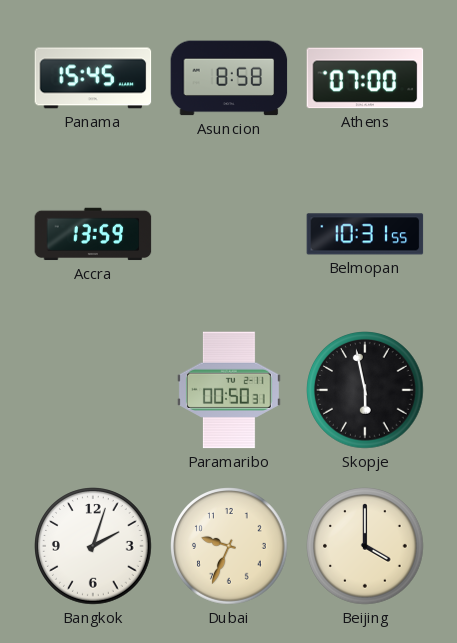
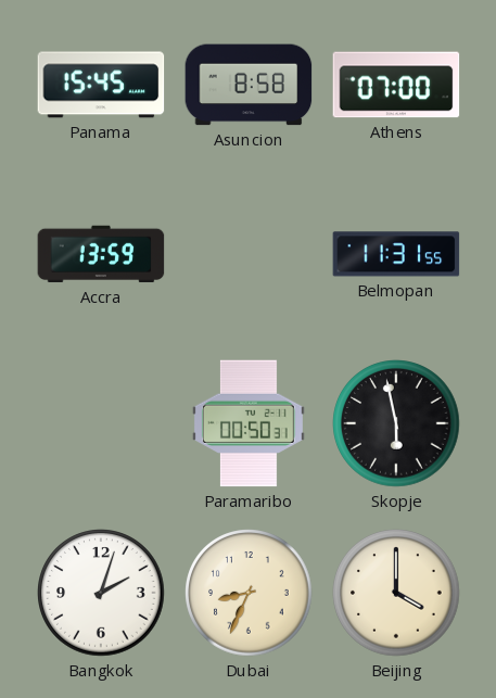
Belmopan: 10:31 -> 11:31
Dubai: 9:34 -> 8:34
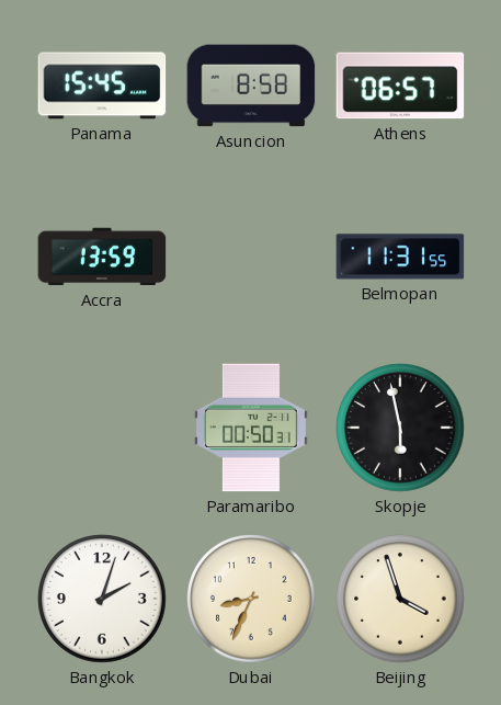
Athens: 07:00 -> 06:57
Beijing: 4:00 -> 3:57
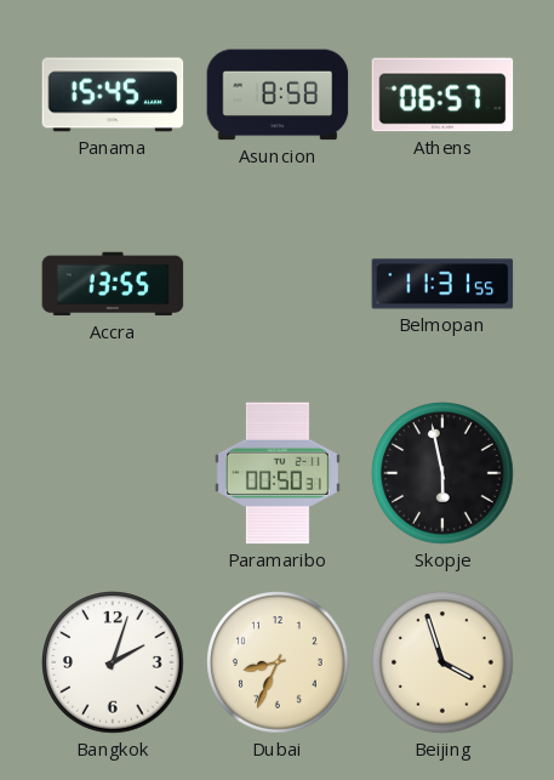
Accra: 13:59 -> 13:55
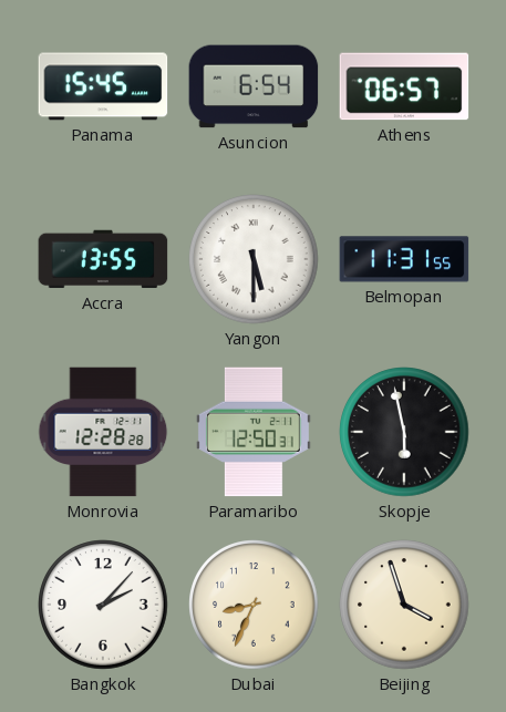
Asuncion: 8:58 -> 6:54
Yangon: none -> 5:30
Monrovia: none -> 12:28
Paramaribo: 00:50 -> 12:50
Bangkok: 2:03 -> 2:07
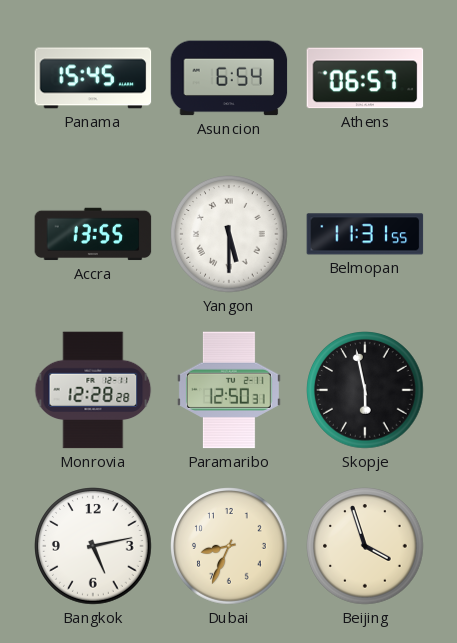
Bangkok: 2:07 -> 5:13
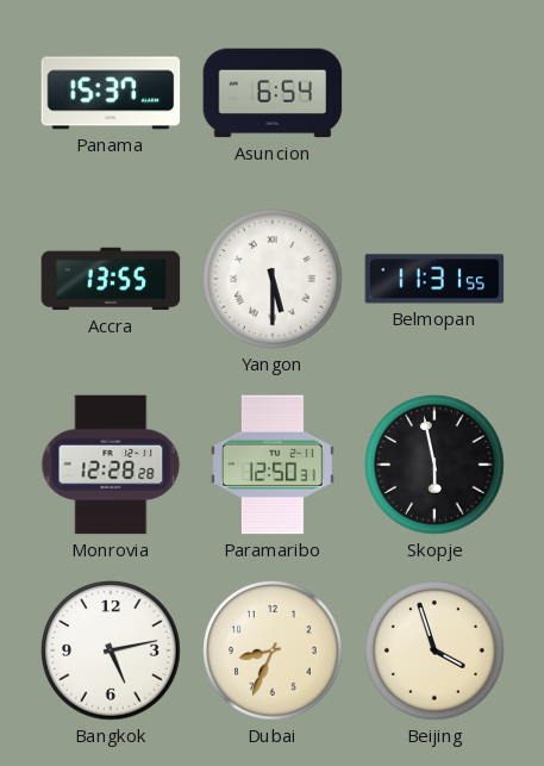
Panama: 15:45 -> 15:37
Athens: 06:57 -> none
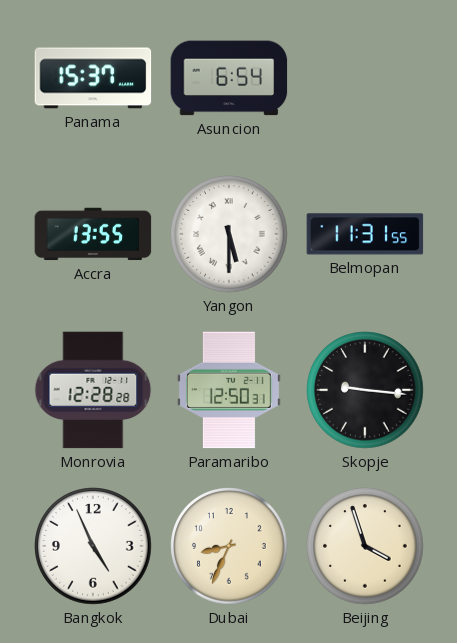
Skopje: 5:58 -> 9:16
Bangkok: 5:13 -> 4:56
